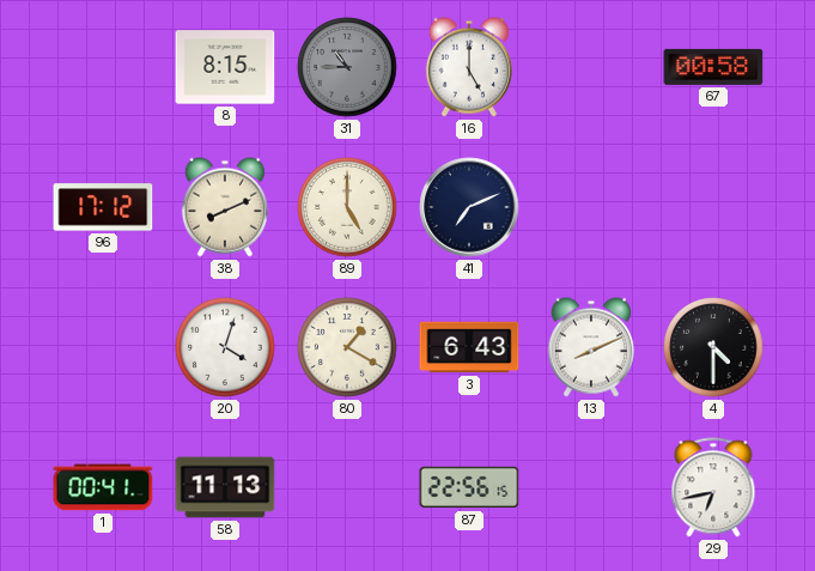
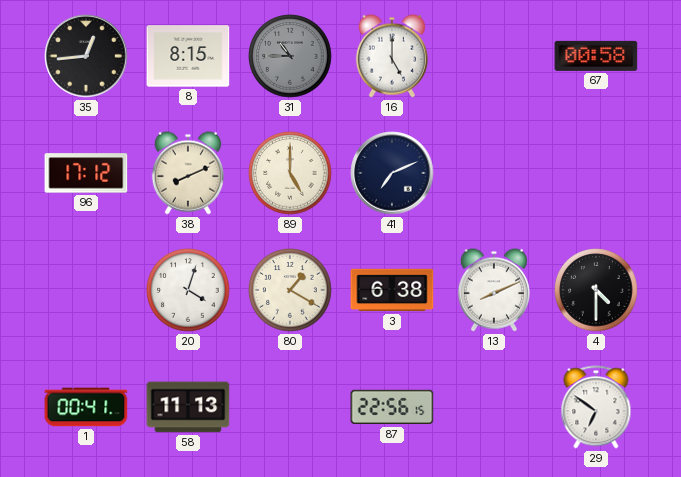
35: none -> 12:44
3: 6:43 -> 6:38
29: 6:43 -> 6:51
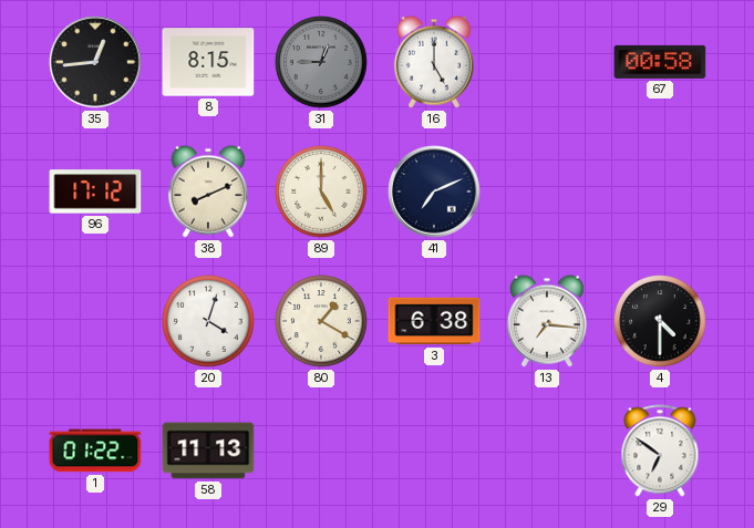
31: 10:45 -> 12:45
13: 8:11 -> 7:16
1: 00:41 -> 01:22
87: 22:56 -> none
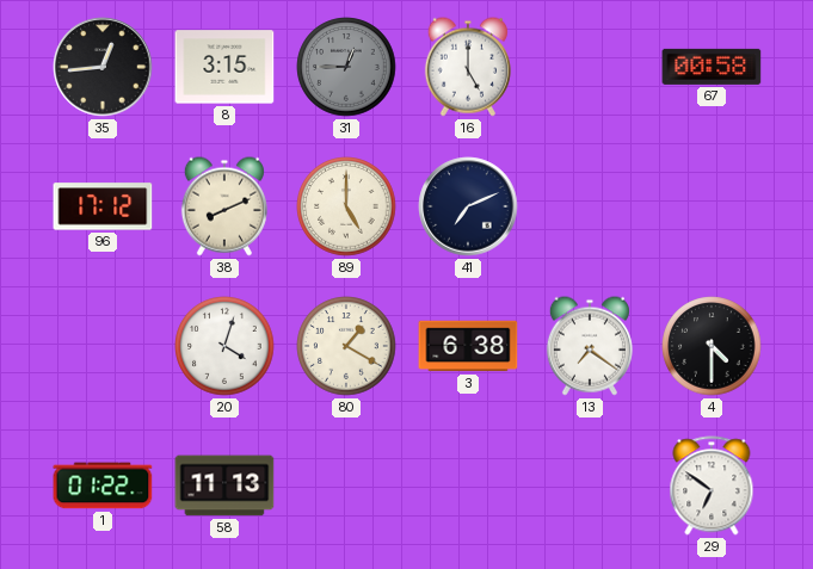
8: 8:15 -> 3:15
13: 7:16 -> 7:21
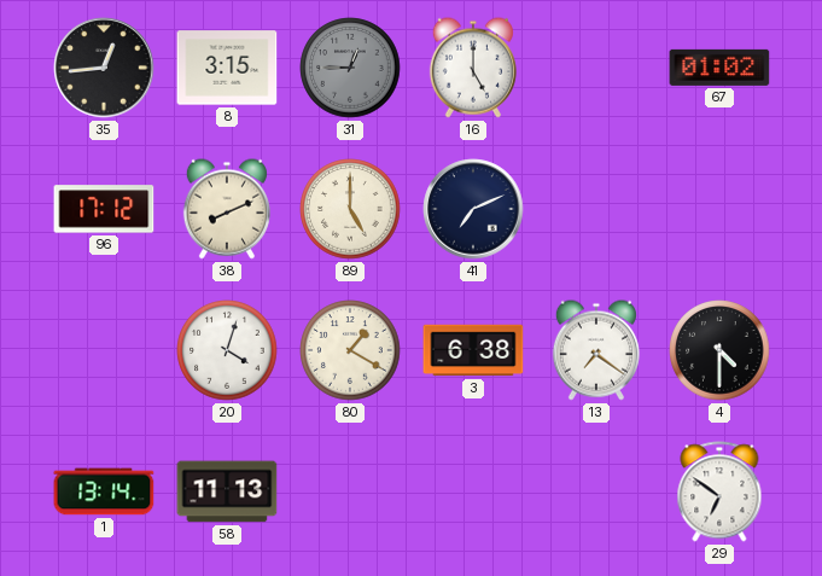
67: 00:58 -> 01:02
1: 01:22 -> 13:14
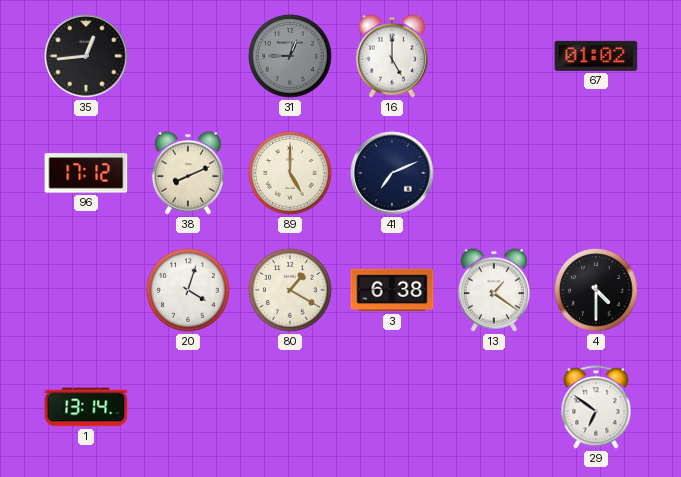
8: 3:15 -> none
13: 7:21 -> 1:21
58: 11:13 -> none
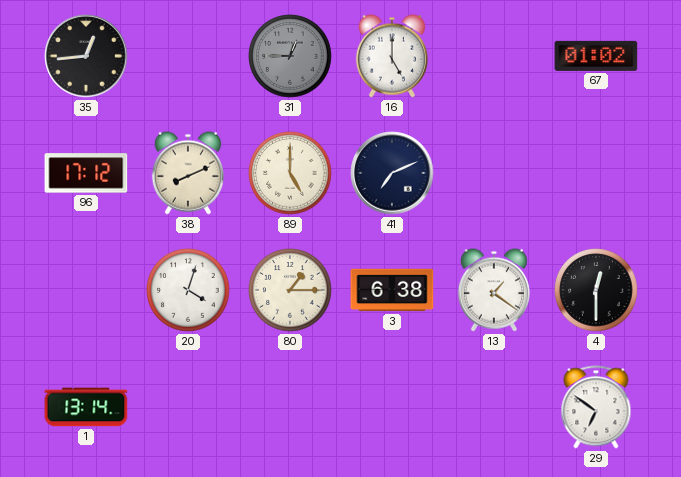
80: 1:20 -> 1:15
4: 4:30 -> 12:30
